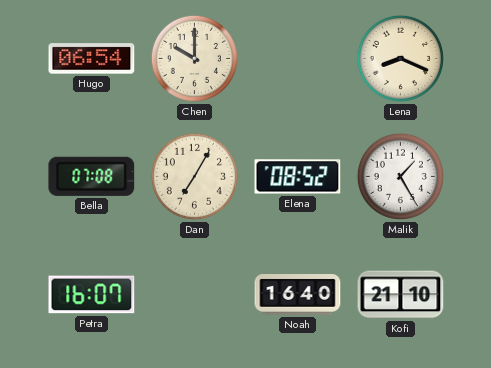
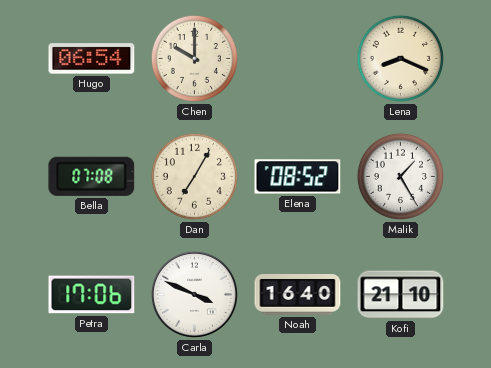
Petra: 16:07 -> 17:06
Carla: none -> 3:49
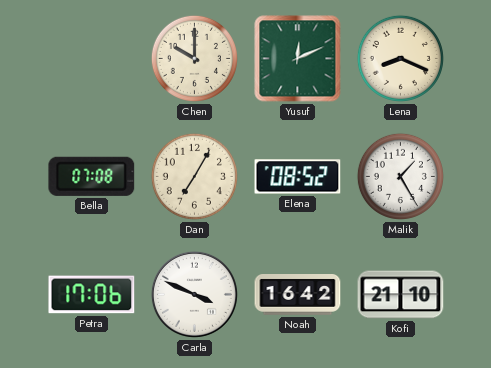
Hugo: 06:54 -> none
Yusuf: none -> 12:11
Noah: 16:40 -> 16:42
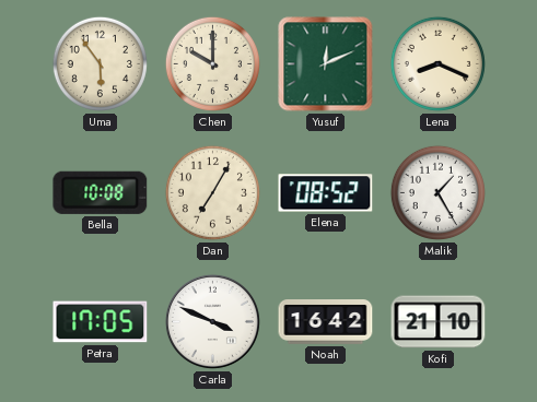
Uma: none -> 5:54
Bella: 07:08 -> 10:08
Petra: 17:06 -> 17:05
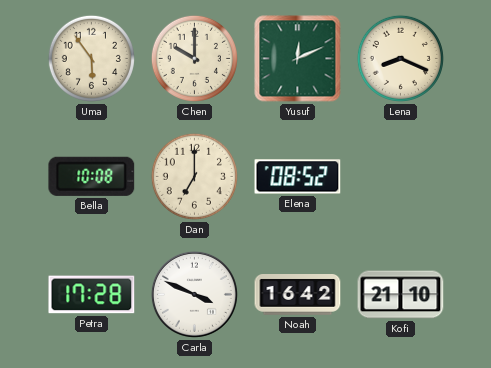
Dan: 7:05 -> 7:00
Malik: 1:25 -> none
Petra: 17:05 -> 17:28
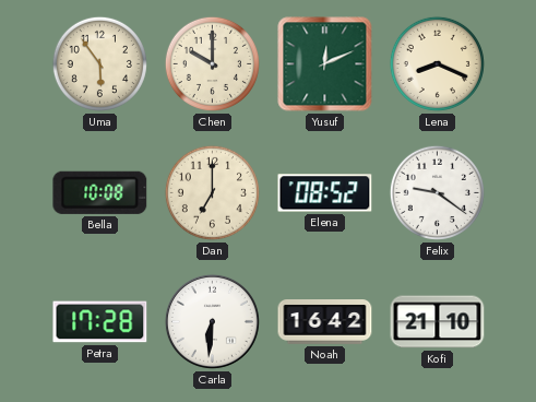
Felix: none -> 9:21
Carla: 3:49 -> 6:31
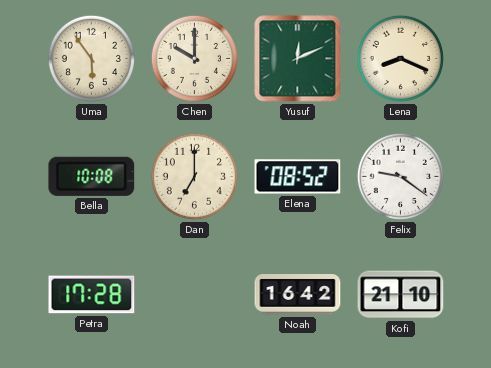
Carla: 6:31 -> none
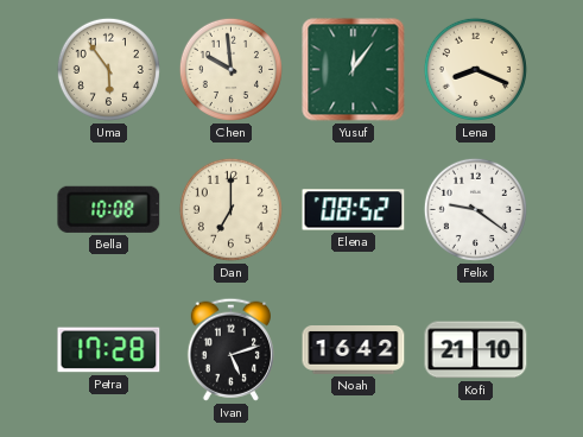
Chen: 10:00 -> 9:59
Yusuf: 12:11 -> 12:06
Ivan: none -> 5:12
